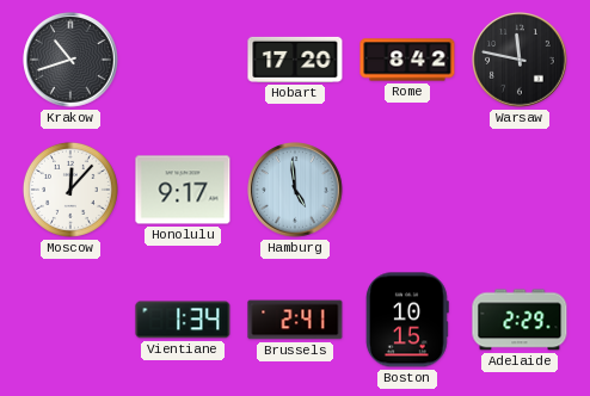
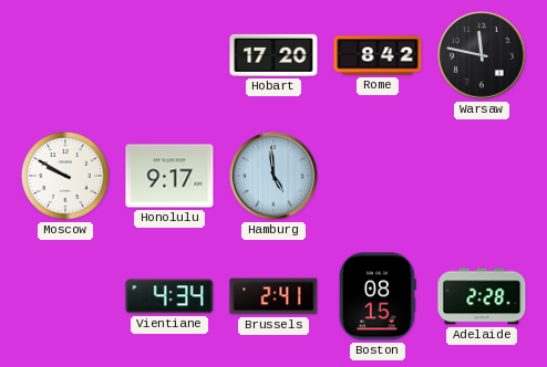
Krakow: 10:42 -> none
Moscow: 12:07 -> 9:50
Vientiane: 1:34 -> 4:34
Boston: 10:15 -> 08:15
Adelaide: 2:29 -> 2:28
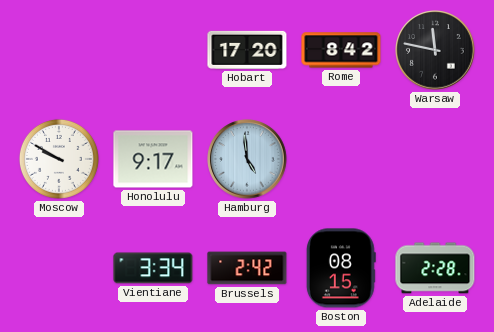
Vientiane: 4:34 -> 3:34
Brussels: 2:41 -> 2:42
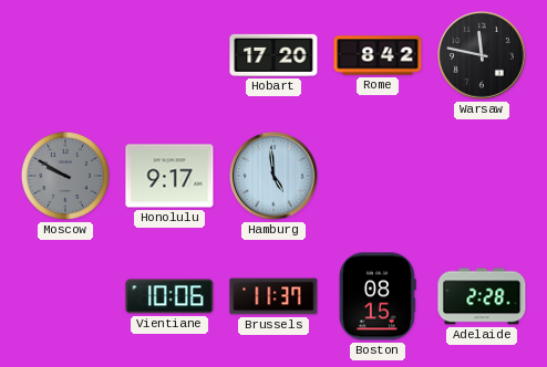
Moscow dial: white -> grey
Vientiane: 3:34 -> 10:06
Brussels: 2:42 -> 11:37
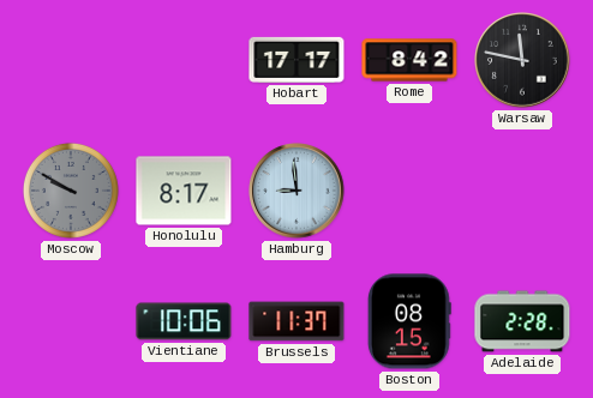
Hobart: 17:20 -> 17:17
Honolulu: 9:17 -> 8:17
Hamburg: 4:59 -> 8:59
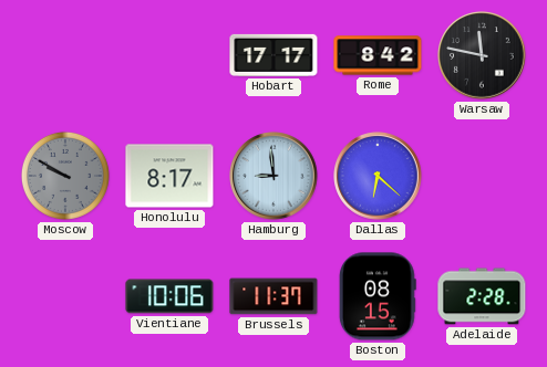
Dallas: none -> 6:22
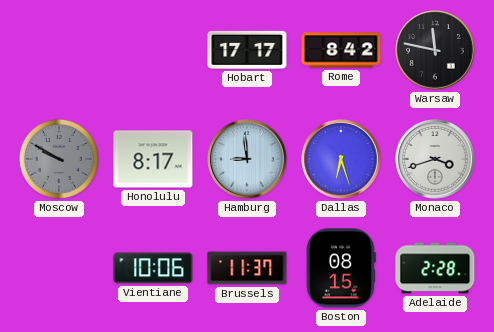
Dallas: 6:22 -> 6:27
Monaco: none -> 3:42
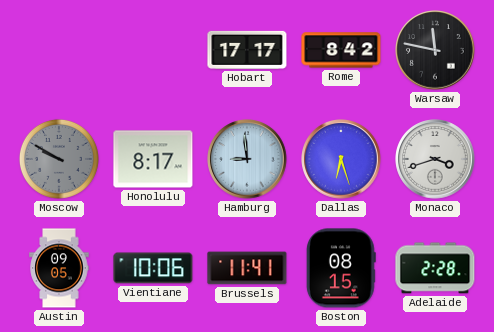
Austin: none -> 09:05
Brussels: 11:37 -> 11:41
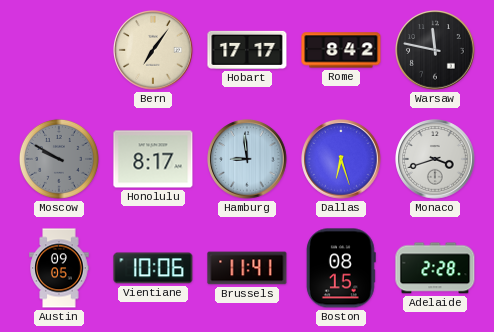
Bern: none -> 7:06
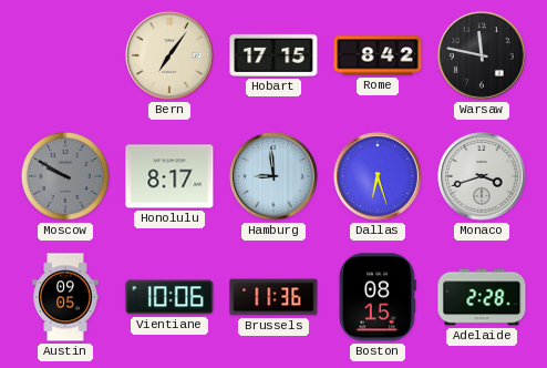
Hobart: 17:17 -> 17:15
Brussels: 11:41 -> 11:36
